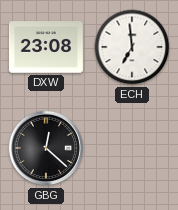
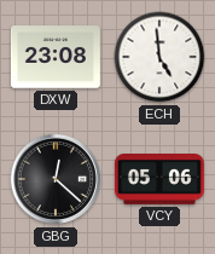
ECH: 6:59 -> 4:59
VCY: none -> 05:06
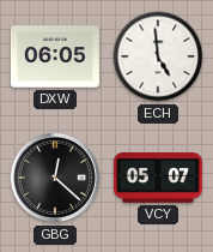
DXW: 23:08 -> 06:05
VCY: 05:06 -> 05:07
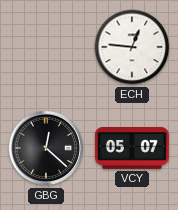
DXW: 06:05 -> none
ECH: 4:59 -> 12:46
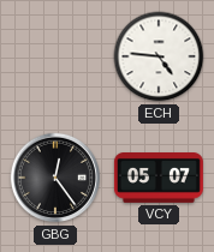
ECH: 12:46 -> 4:46
GBG: 12:22 -> 12:24
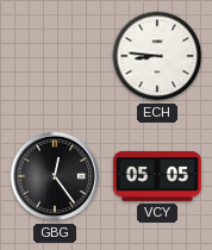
ECH: 4:46 -> 8:46
VCY: 05:07 -> 05:05
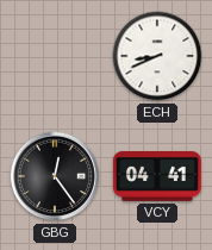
ECH: 8:46 -> 8:41
VCY: 05:05 -> 04:41
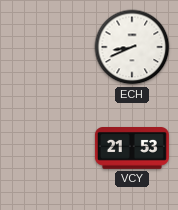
GBG: 12:24 -> none
VCY: 04:41 -> 21:53
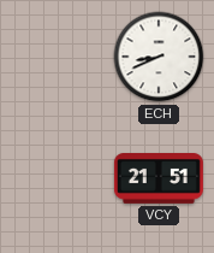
VCY: 21:53 -> 21:51
